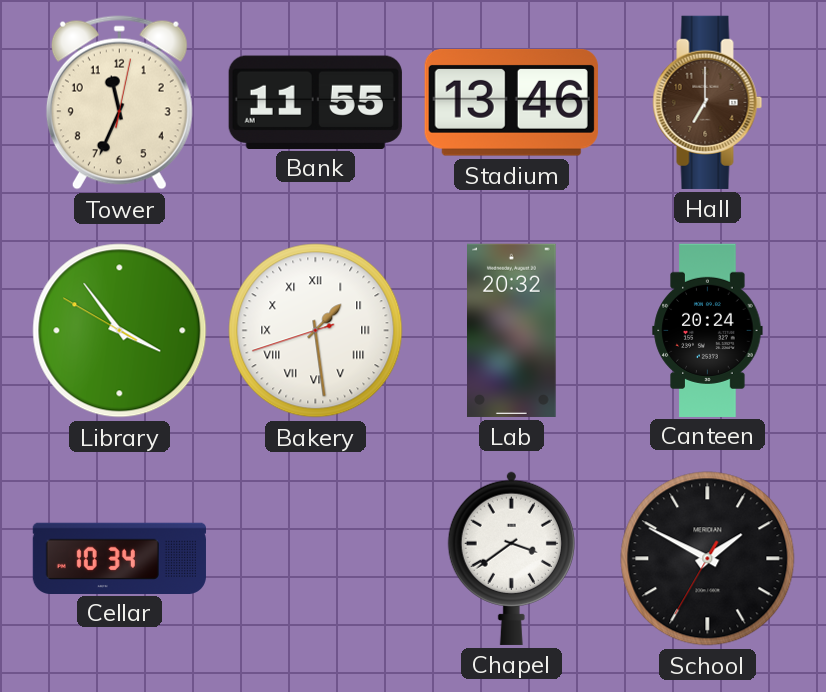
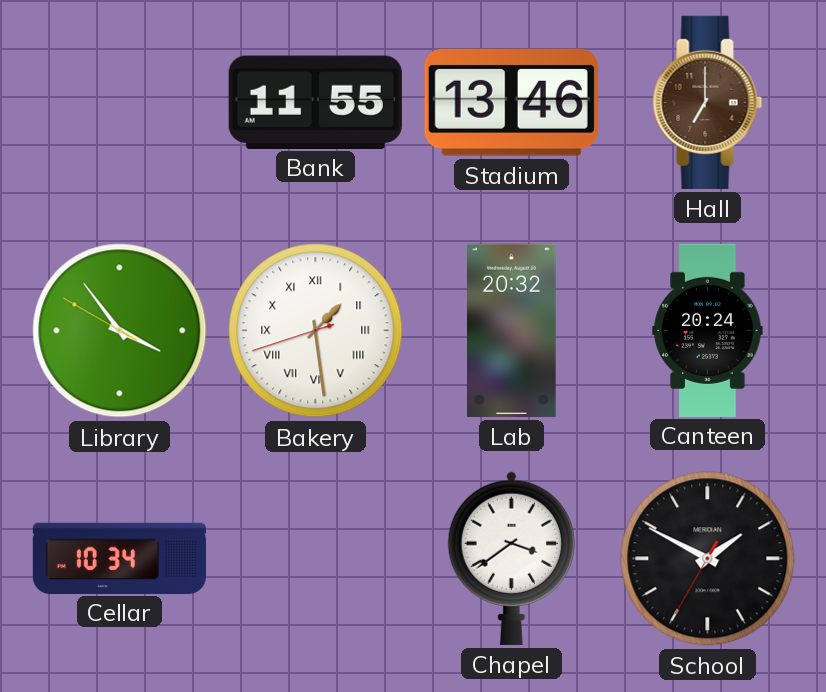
Tower: 11:34 -> none
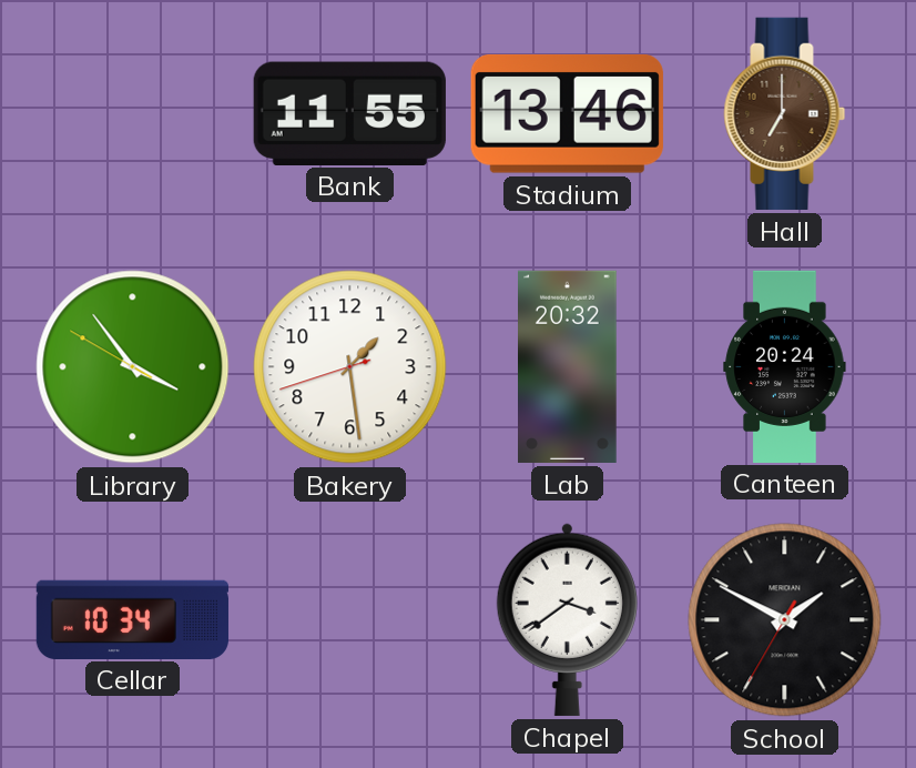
Bakery numerals: Roman -> Arabic
